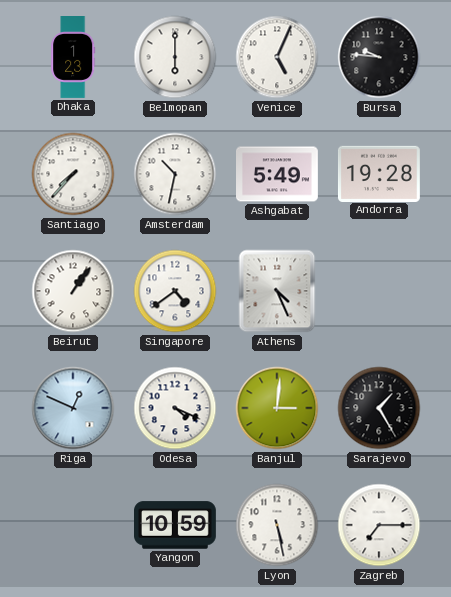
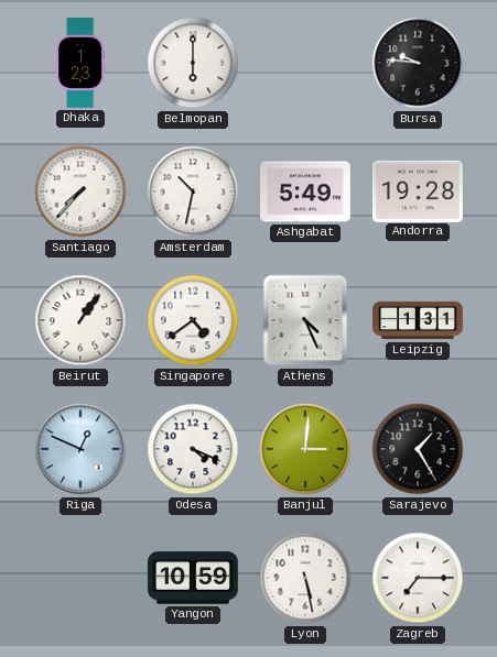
Venice: 5:04 -> none
Leipzig: none -> 1:31
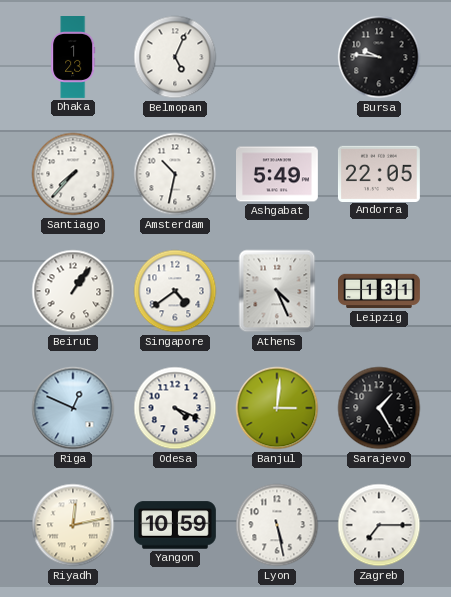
Belmopan: 6:00 -> 5:04
Andorra: 19:28 -> 22:05
Riyadh: none -> 12:13
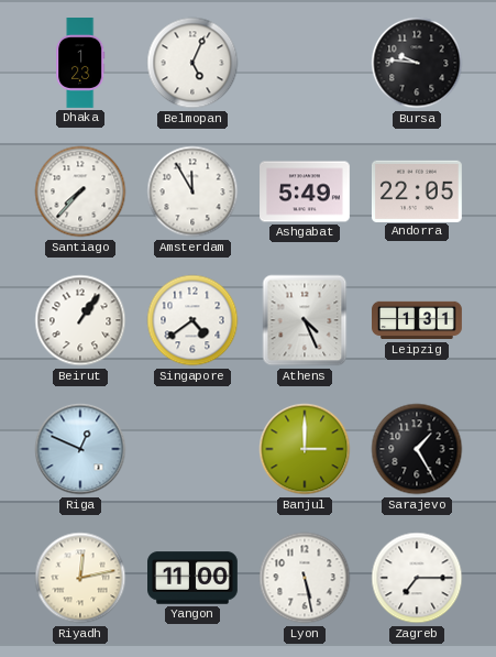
Amsterdam: 10:32 -> 11:55
Odesa: 4:19 -> none
Banjul: 3:01 -> 3:00
Yangon: 10:59 -> 11:00
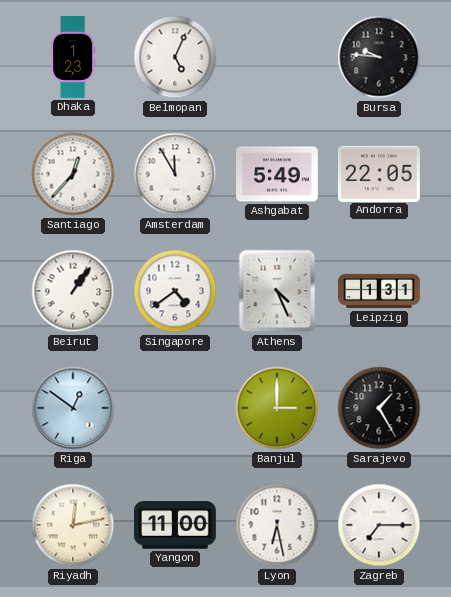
Santiago: 7:37 -> 12:37
Riga: 12:49 -> 12:51
Lyon: 5:28 -> 6:28
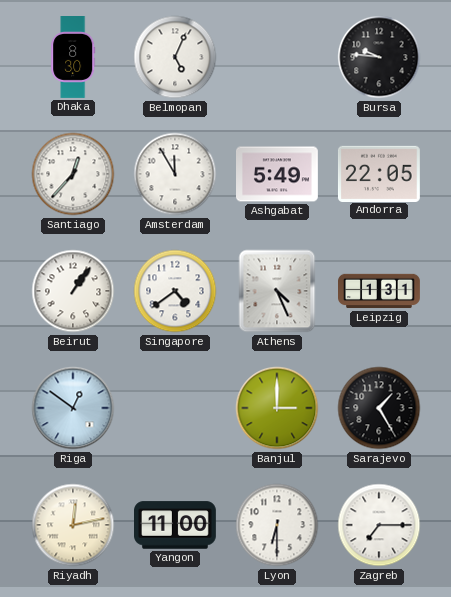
Dhaka: 1:23 -> 8:30
Lyon: 6:28 -> 6:30
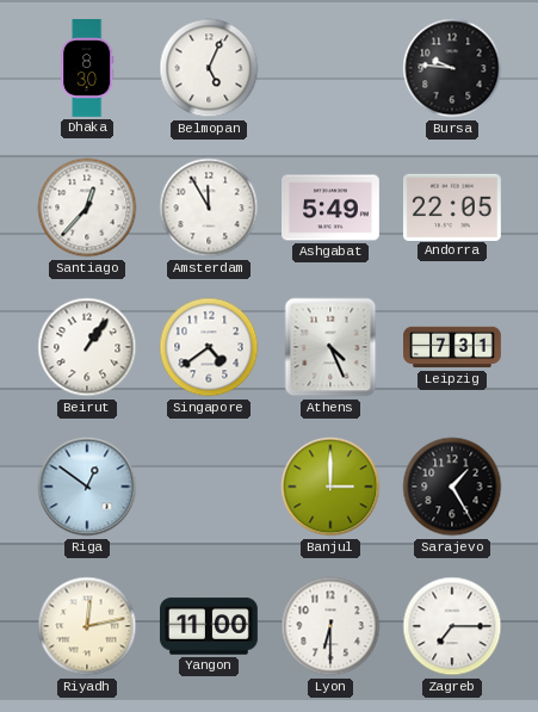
Leipzig: 1:31 -> 7:31
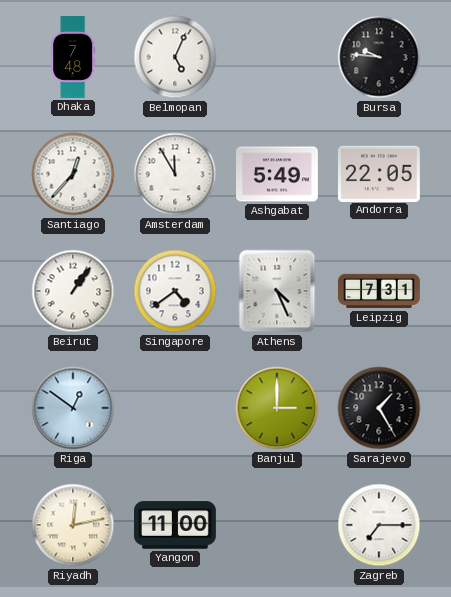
Dhaka: 8:30 -> 7:48
Lyon: 6:30 -> none
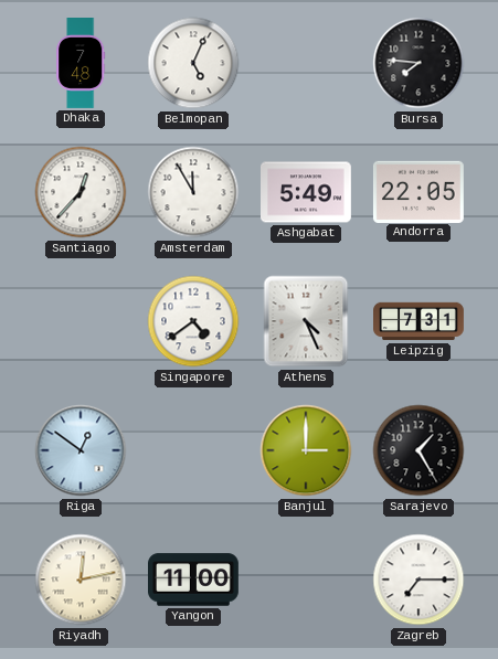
Bursa: 9:46 -> 7:46
Beirut: 1:06 -> none
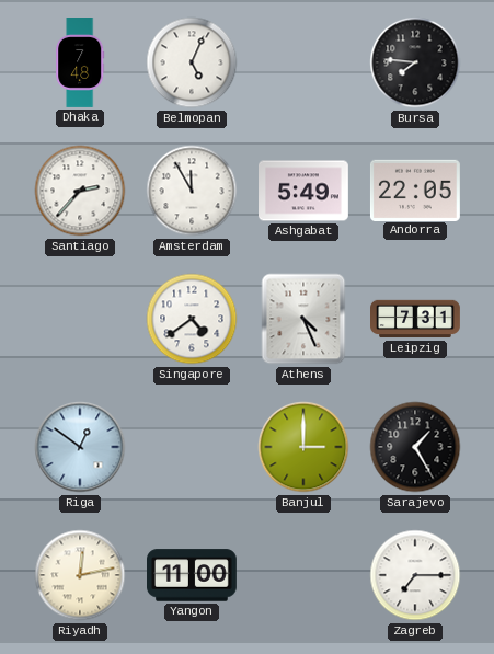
Santiago: 12:37 -> 2:37
